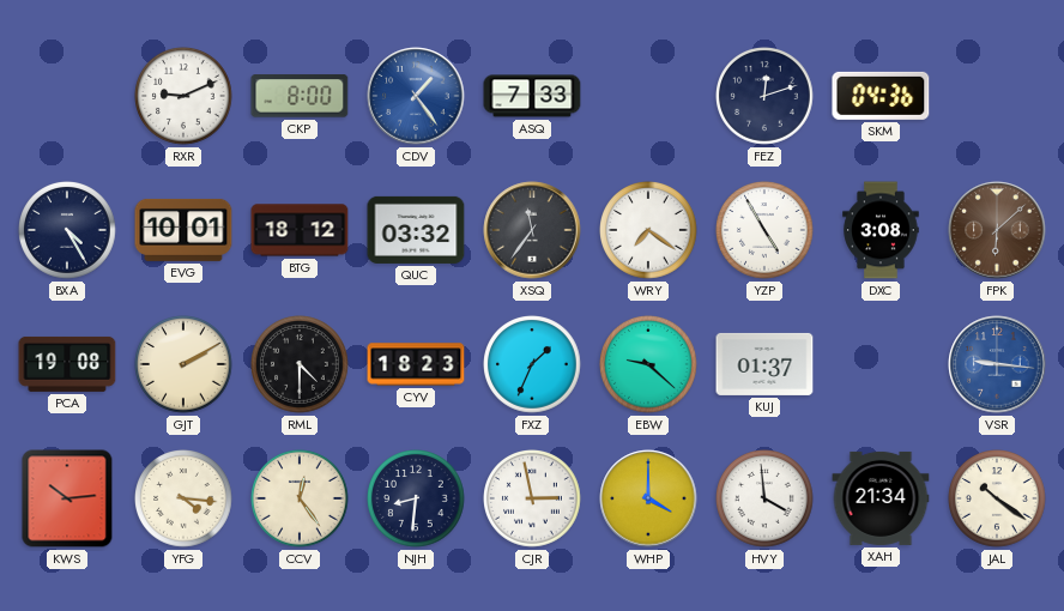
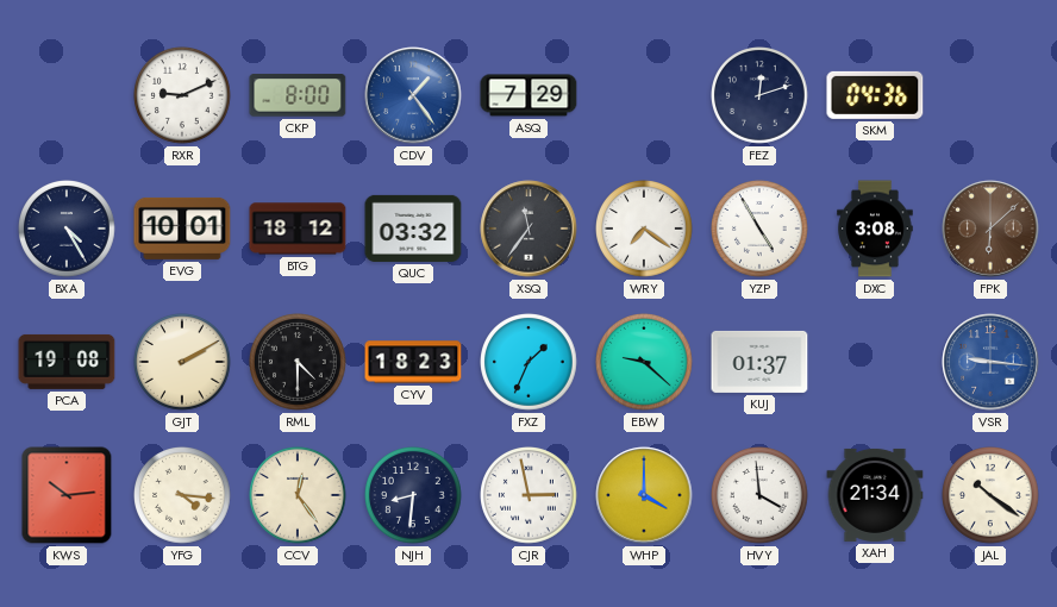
ASQ: 7:33 -> 7:29
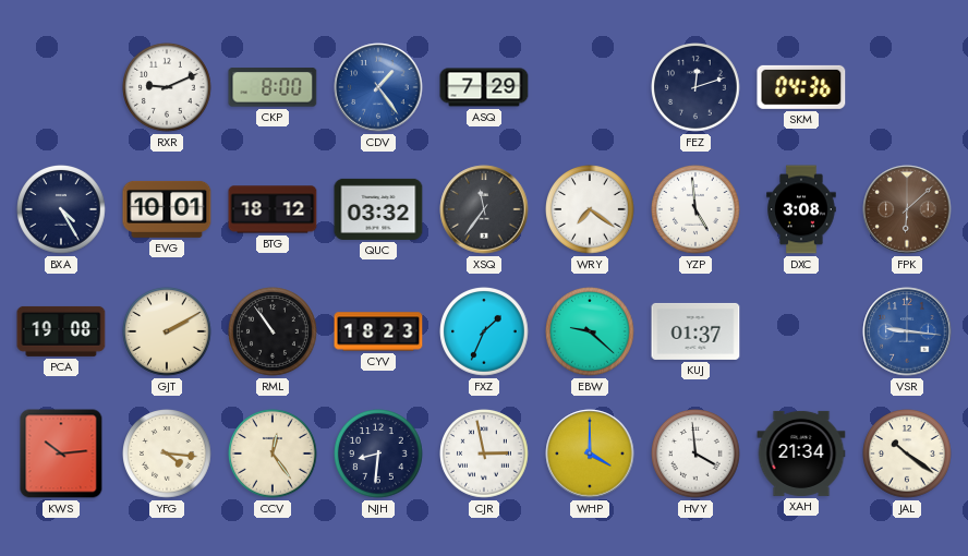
YZP: 4:55 -> 4:59
RML: 4:30 -> 10:54
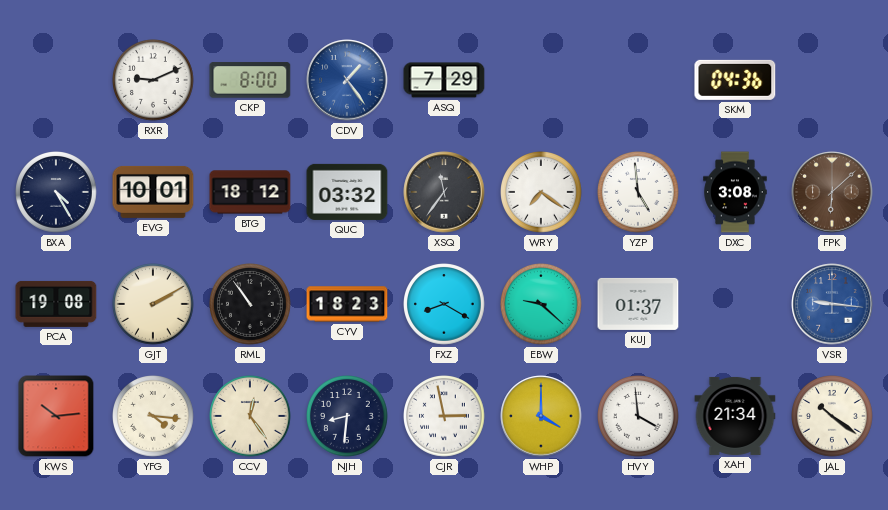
FEZ: 12:12 -> none
FXZ: 1:34 -> 8:20
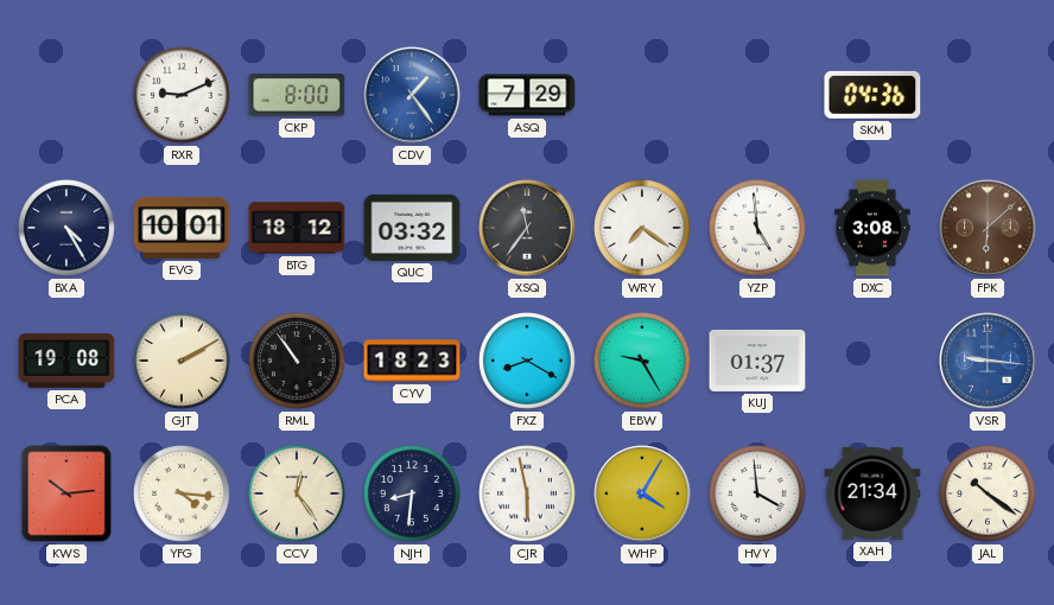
EBW: 9:22 -> 9:25
CJR: 2:58 -> 5:58
WHP: 4:00 -> 4:05
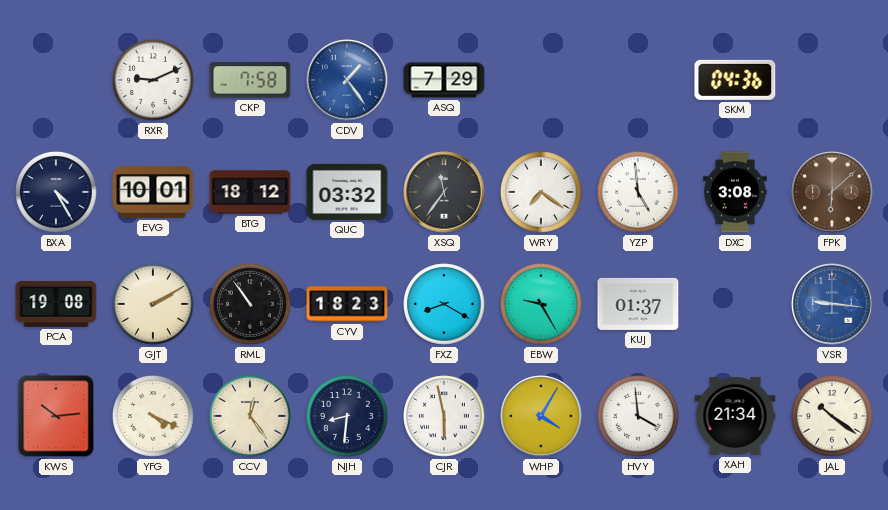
CKP: 8:00 -> 7:58
YFG: 4:16 -> 4:19
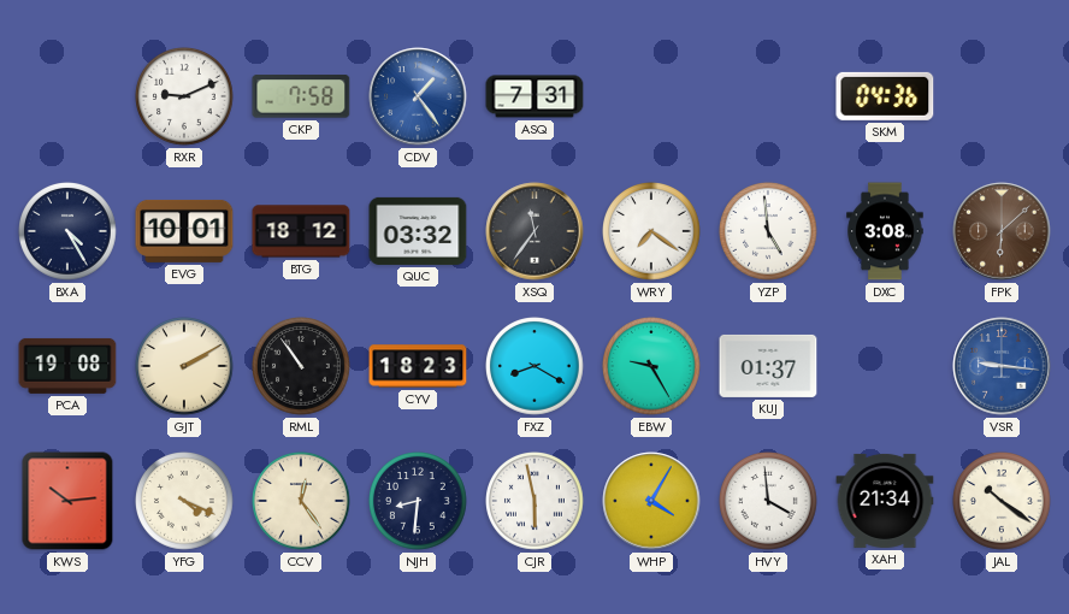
ASQ: 7:29 -> 7:31
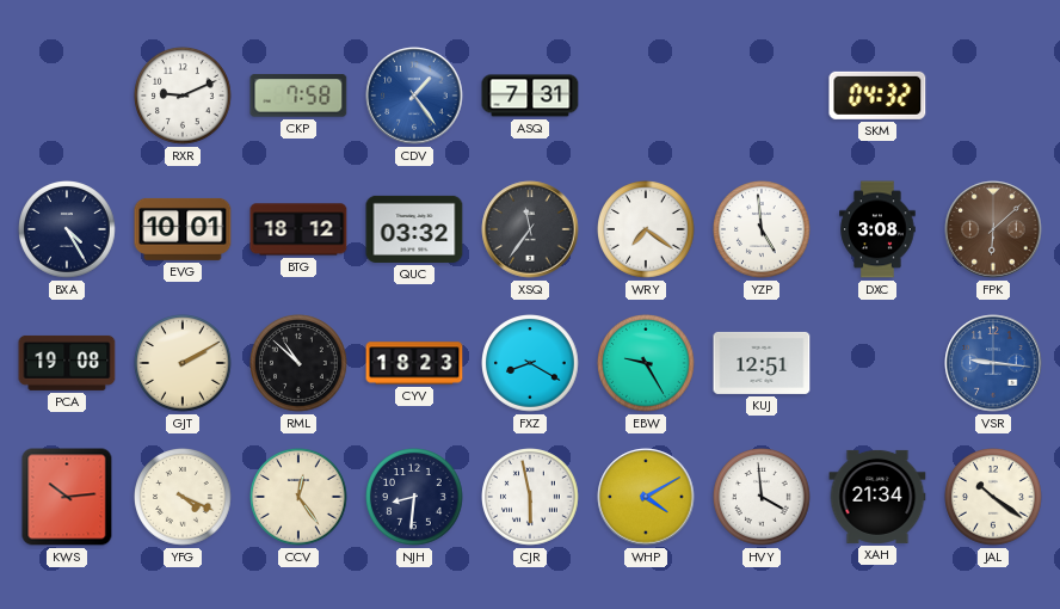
SKM: 04:36 -> 04:32
RML: 10:54 -> 10:52
KUJ: 01:37 -> 12:51
WHP: 4:05 -> 4:10
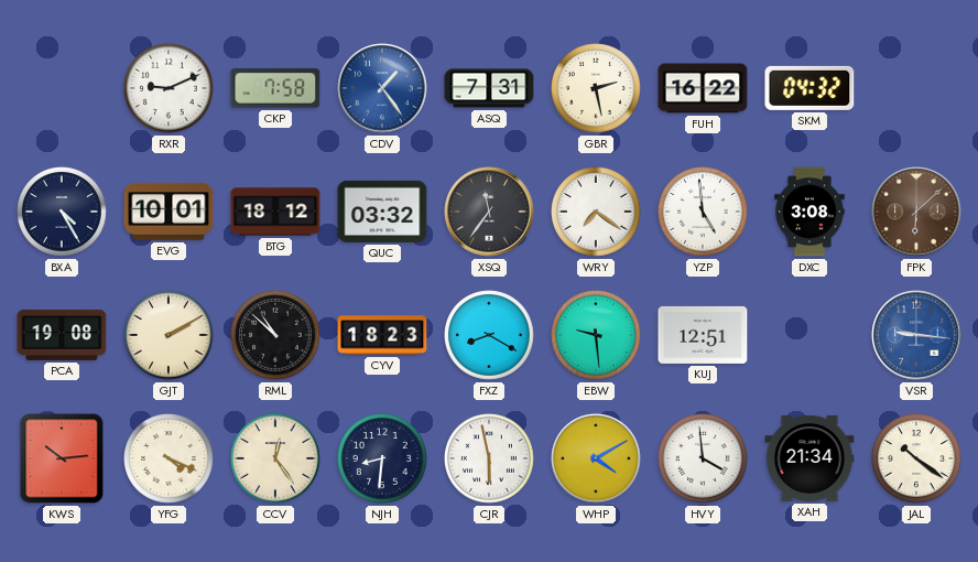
GBR: none -> 2:28
FUH: none -> 16:22
EBW: 9:25 -> 9:29
